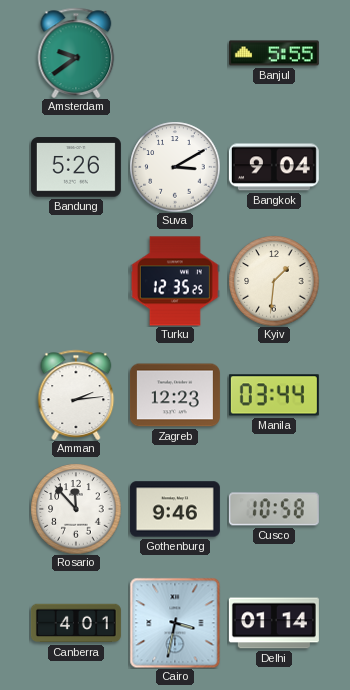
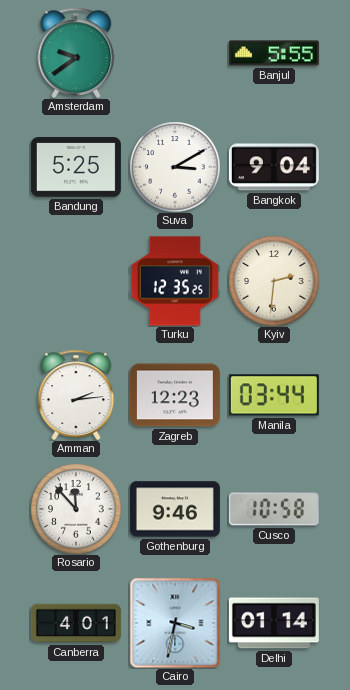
Bandung: 5:26 -> 5:25
Kyiv: 1:31 -> 2:31
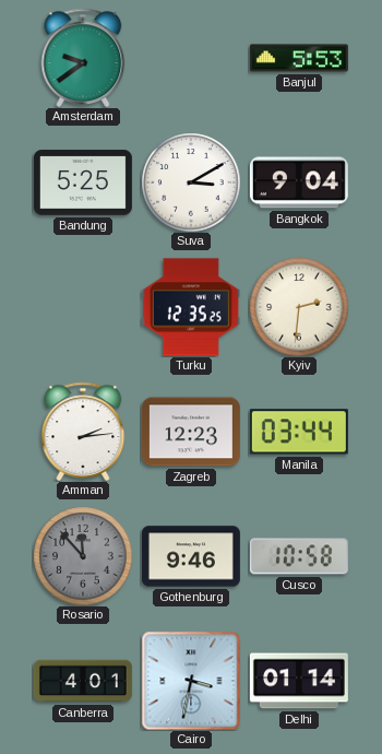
Banjul: 5:55 -> 5:53
Rosario dial: white -> grey
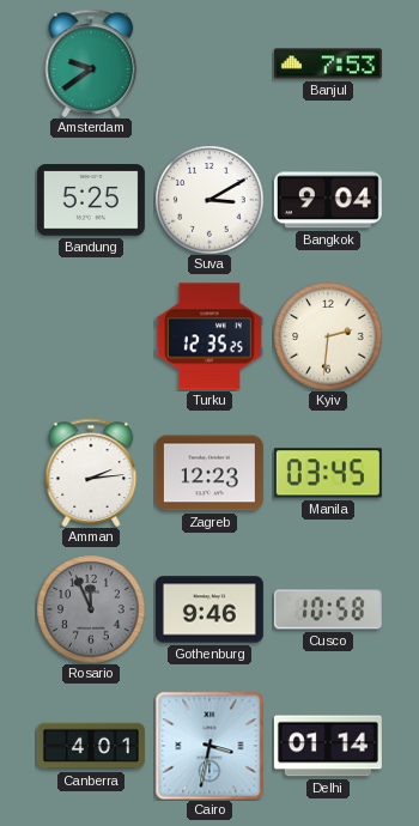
Banjul: 5:53 -> 7:53
Manila: 03:44 -> 03:45
Rosario: 11:53 -> 11:56
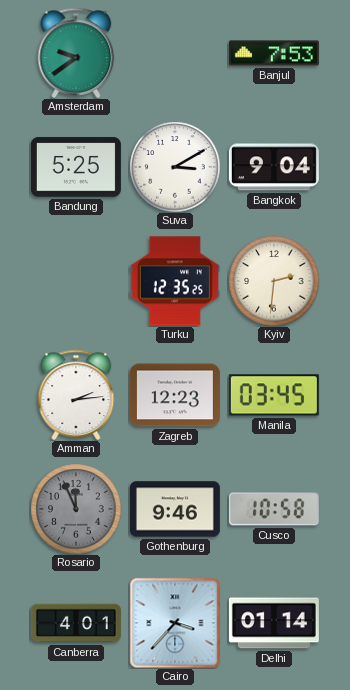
Cairo: 3:32 -> 3:37
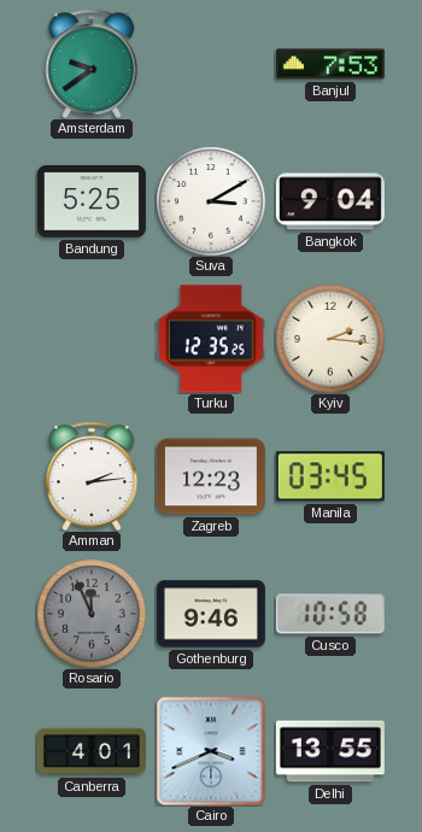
Kyiv: 2:31 -> 2:16
Cairo: 3:37 -> 3:41
Delhi: 01:14 -> 13:55
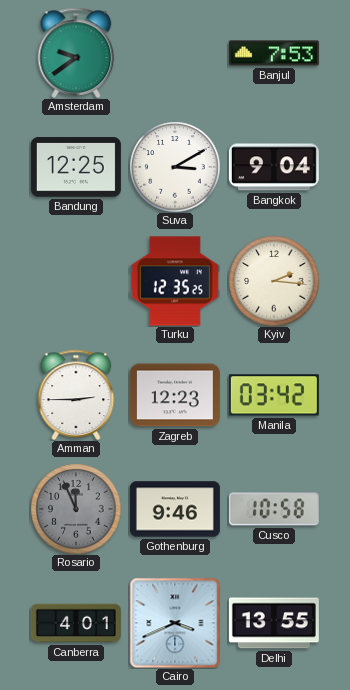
Bandung: 5:25 -> 12:25
Amman: 2:14 -> 2:45
Manila: 03:45 -> 03:42
